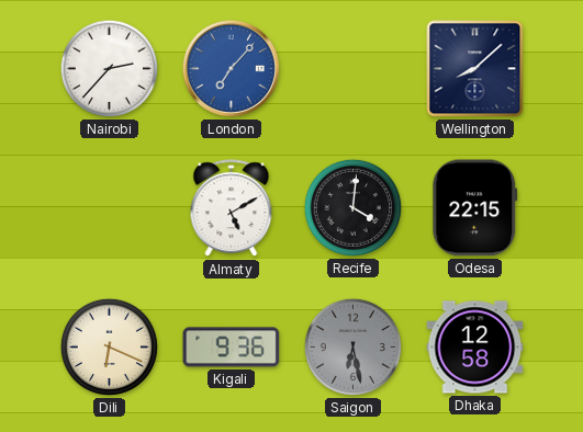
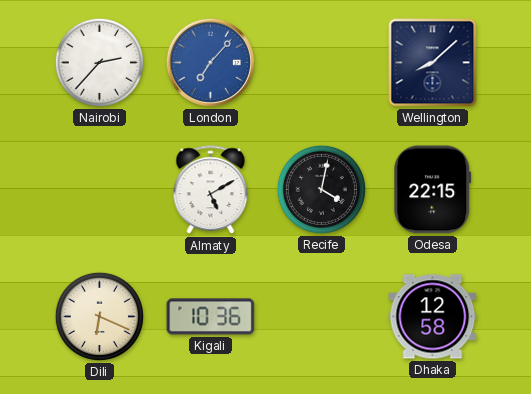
Recife: 4:01 -> 4:02
Kigali: 9:36 -> 10:36
Saigon: 6:28 -> none
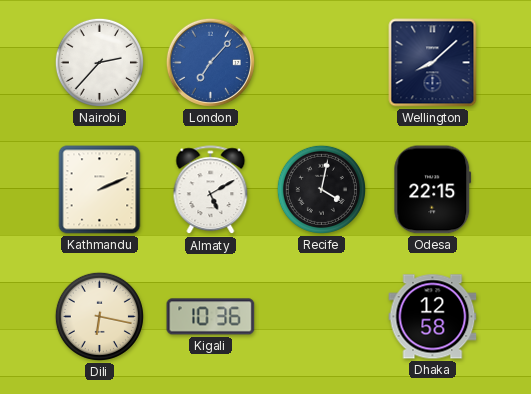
Kathmandu: none -> 2:11
Dili: 6:19 -> 6:17
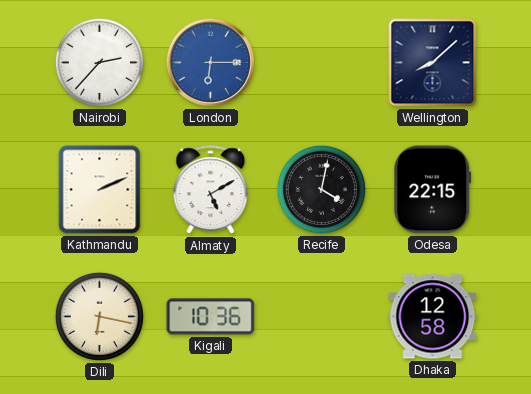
London: 7:07 -> 6:15
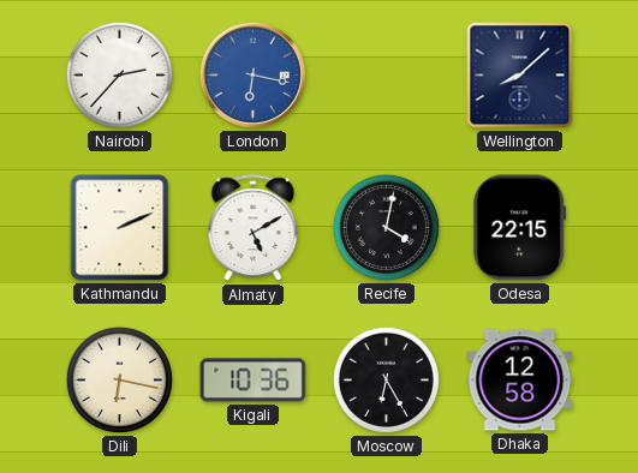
London: 6:15 -> 6:17
Moscow: none -> 6:25
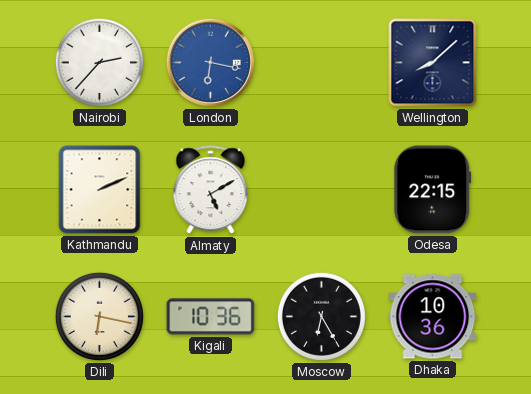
Recife: 4:02 -> none
Dhaka: 12:58 -> 10:36
